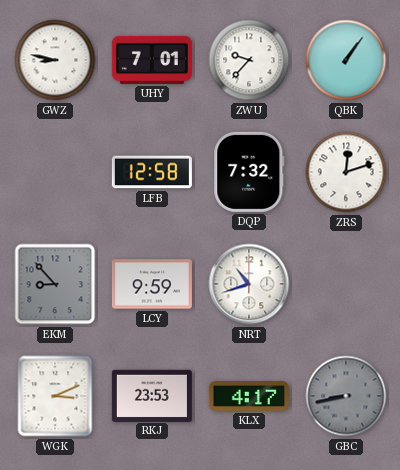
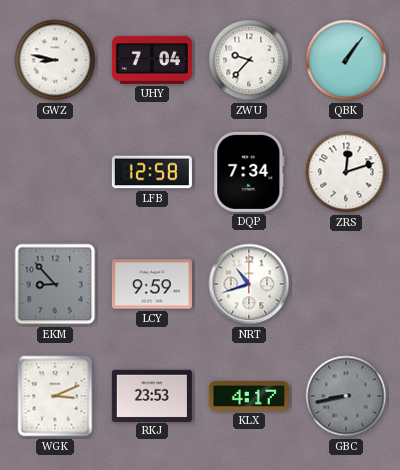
UHY: 7:01 -> 7:04
DQP: 7:32 -> 7:34
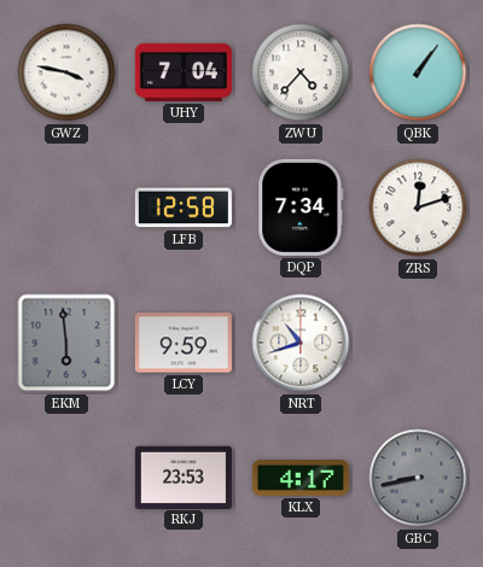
GWZ: 8:47 -> 3:47
ZWU: 9:37 -> 4:37
EKM: 8:53 -> 5:59
WGK: 3:11 -> none
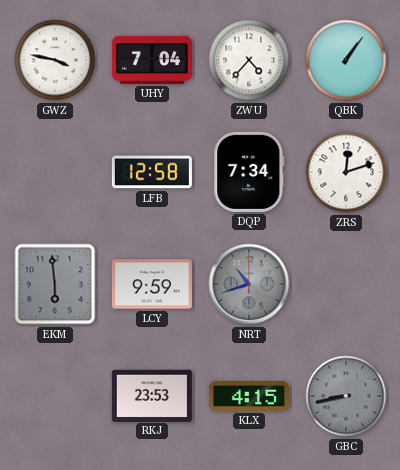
NRT dial: white -> grey
KLX: 4:17 -> 4:15
